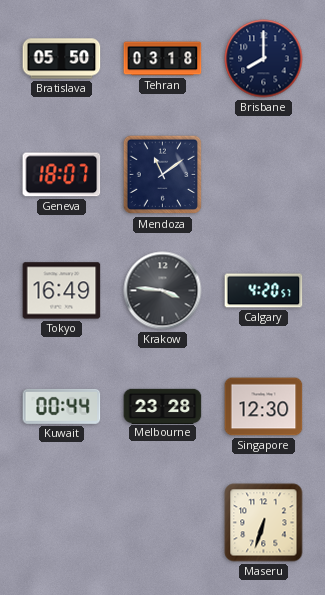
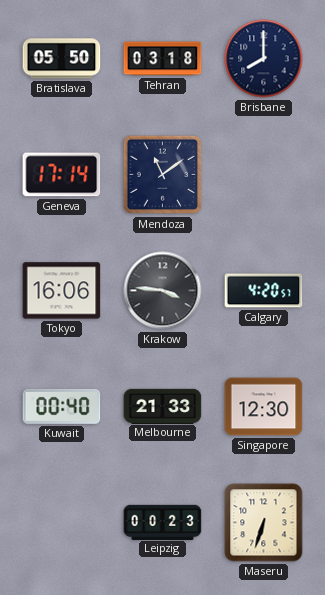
Geneva: 18:07 -> 17:14
Tokyo: 16:49 -> 16:06
Kuwait: 00:44 -> 00:40
Melbourne: 23:28 -> 21:33
Leipzig: none -> 00:23
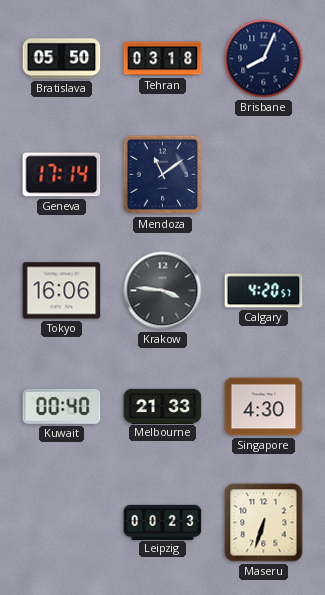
Brisbane: 8:00 -> 8:04
Singapore: 12:30 -> 4:30
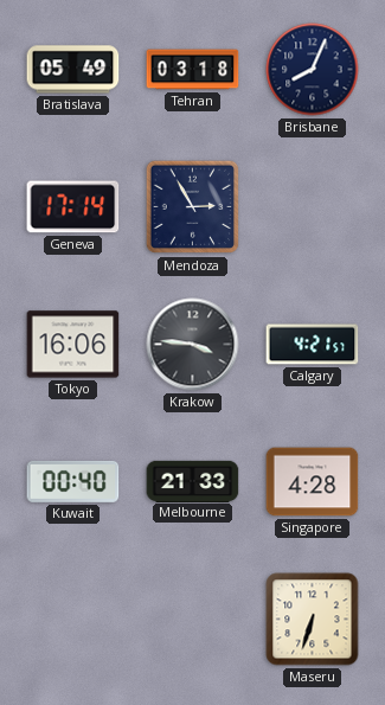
Bratislava: 05:50 -> 05:49
Mendoza: 11:09 -> 2:55
Calgary: 4:20 -> 4:21
Singapore: 4:30 -> 4:28
Leipzig: 00:23 -> none
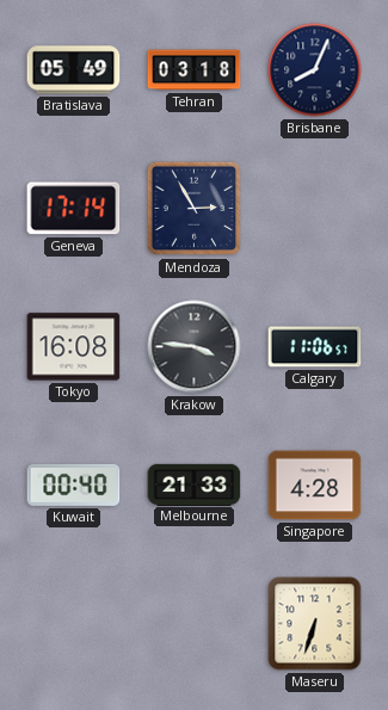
Tokyo: 16:06 -> 16:08
Calgary: 4:21 -> 11:06
